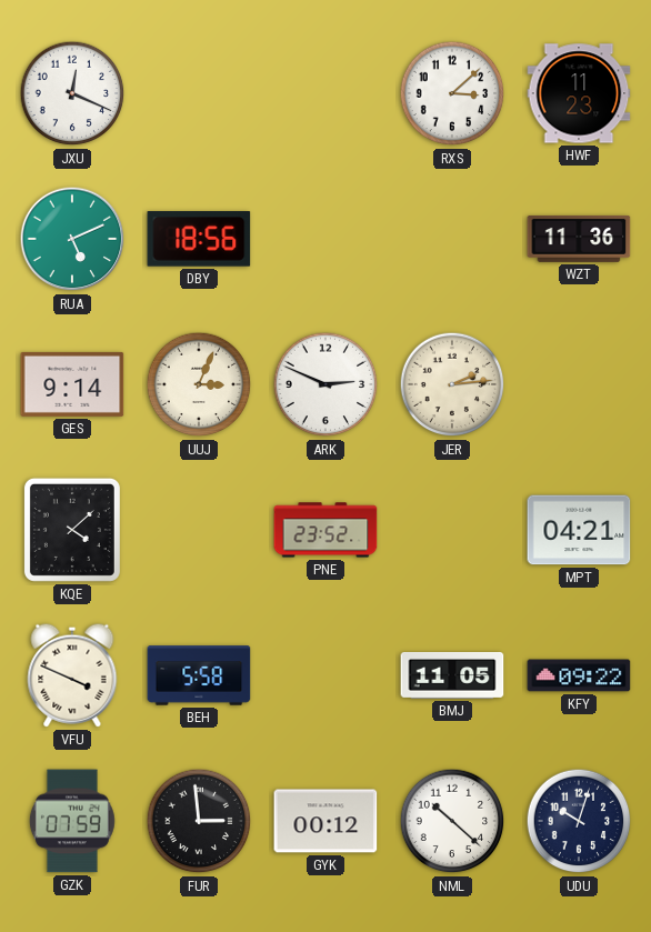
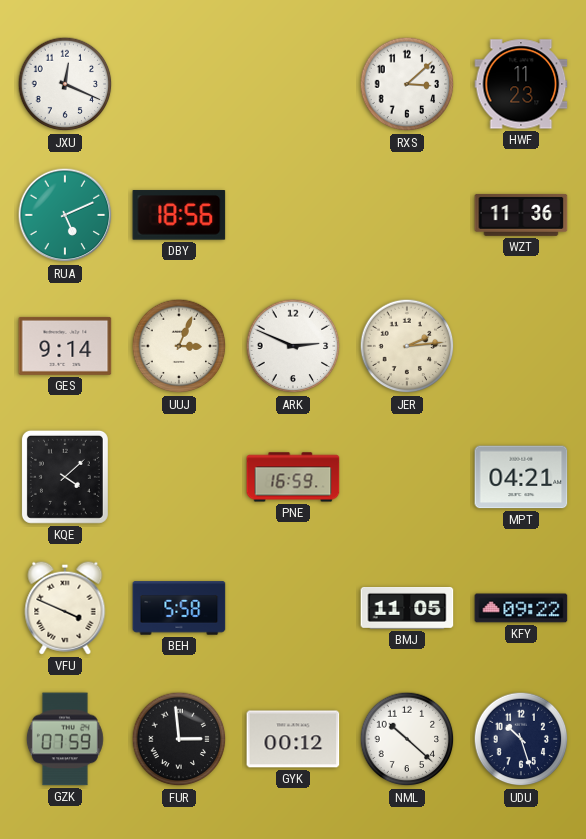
PNE: 23:52 -> 16:59
UDU: 10:03 -> 10:27
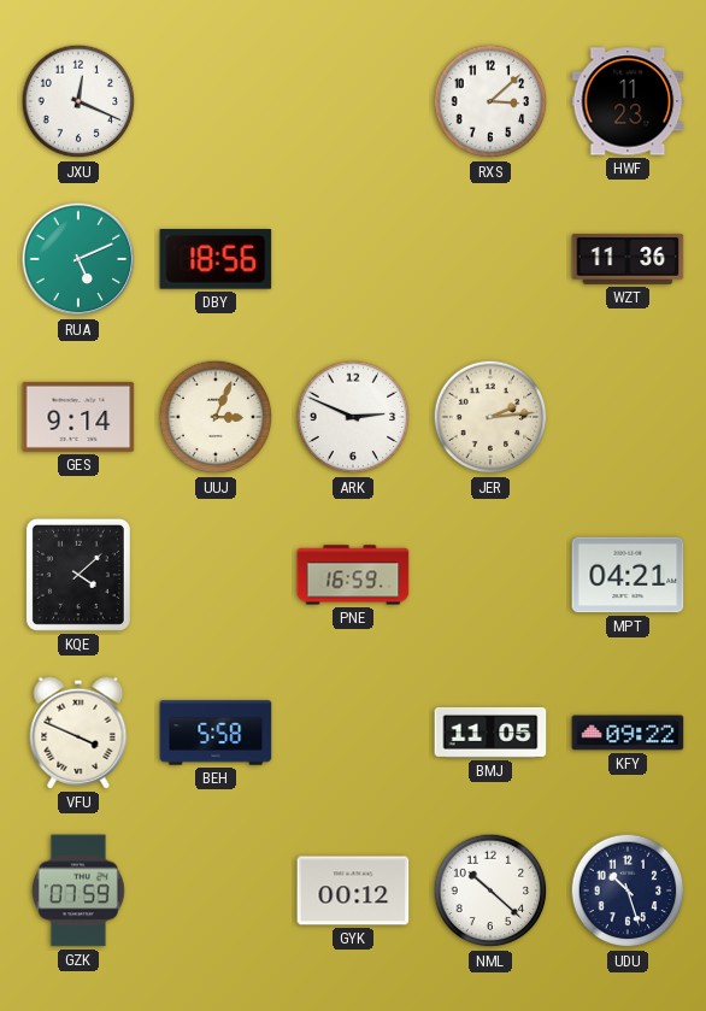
FUR: 2:59 -> none
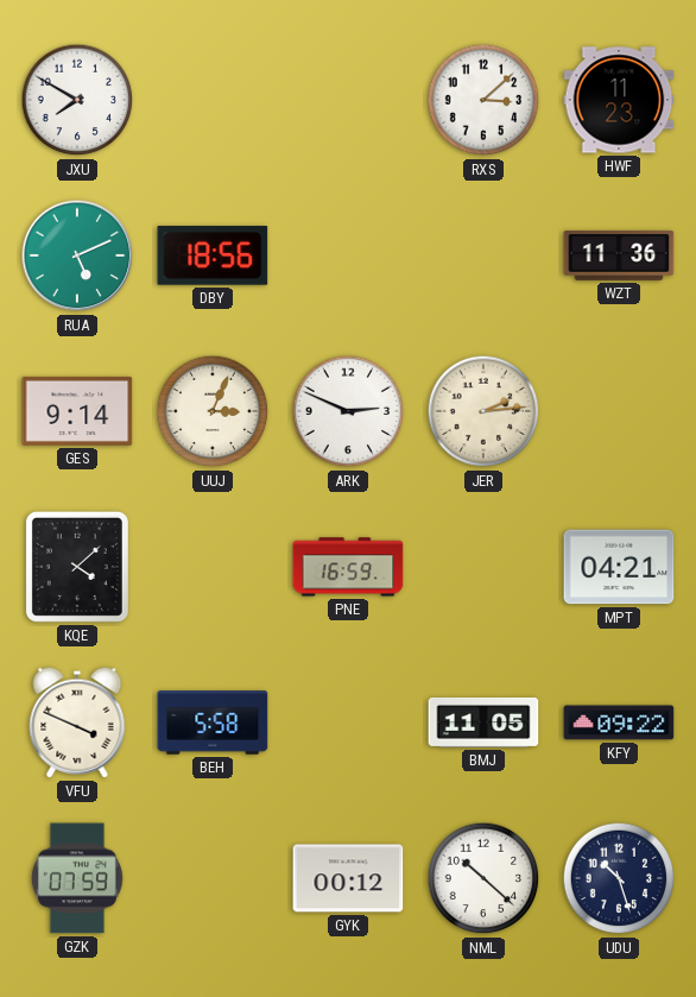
JXU: 12:19 -> 7:50
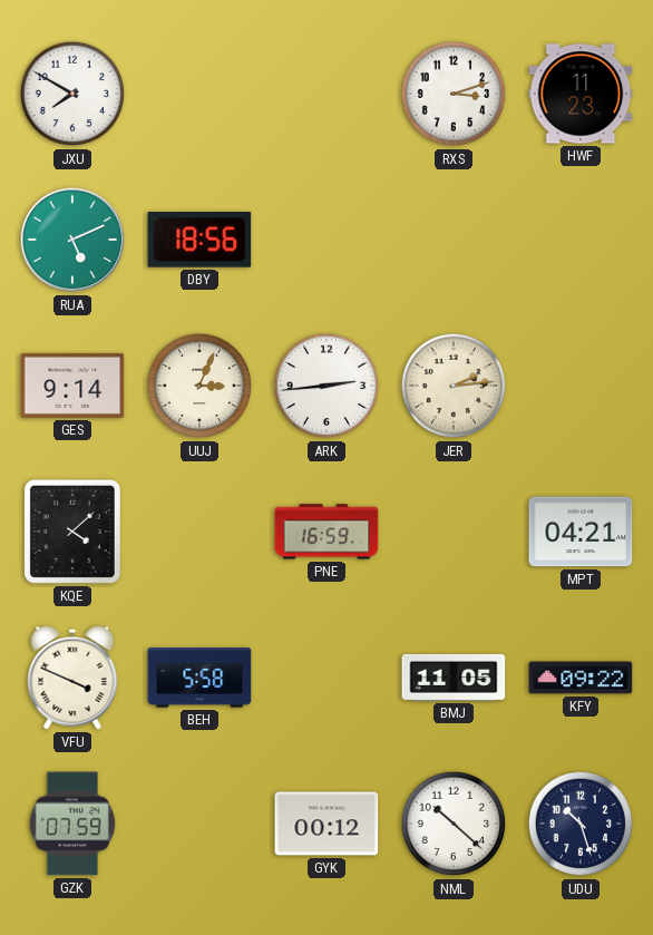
RXS: 3:08 -> 3:12
WZT: 11:36 -> none
ARK: 2:49 -> 2:44
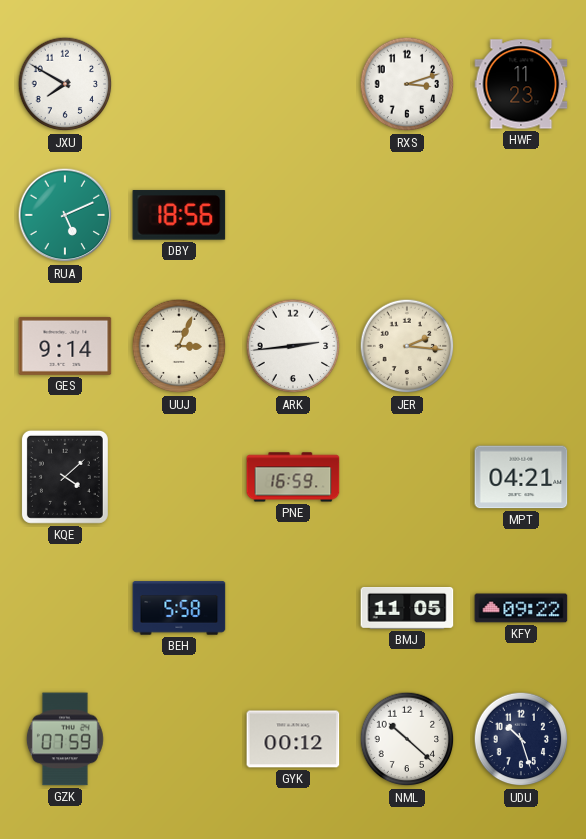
JER: 2:14 -> 2:16
VFU: 3:49 -> none
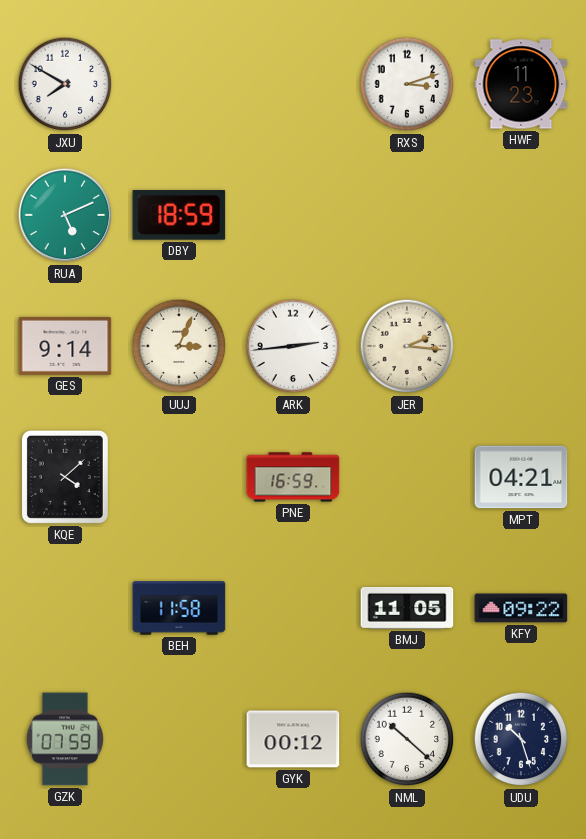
DBY: 18:56 -> 18:59
BEH: 5:58 -> 11:58
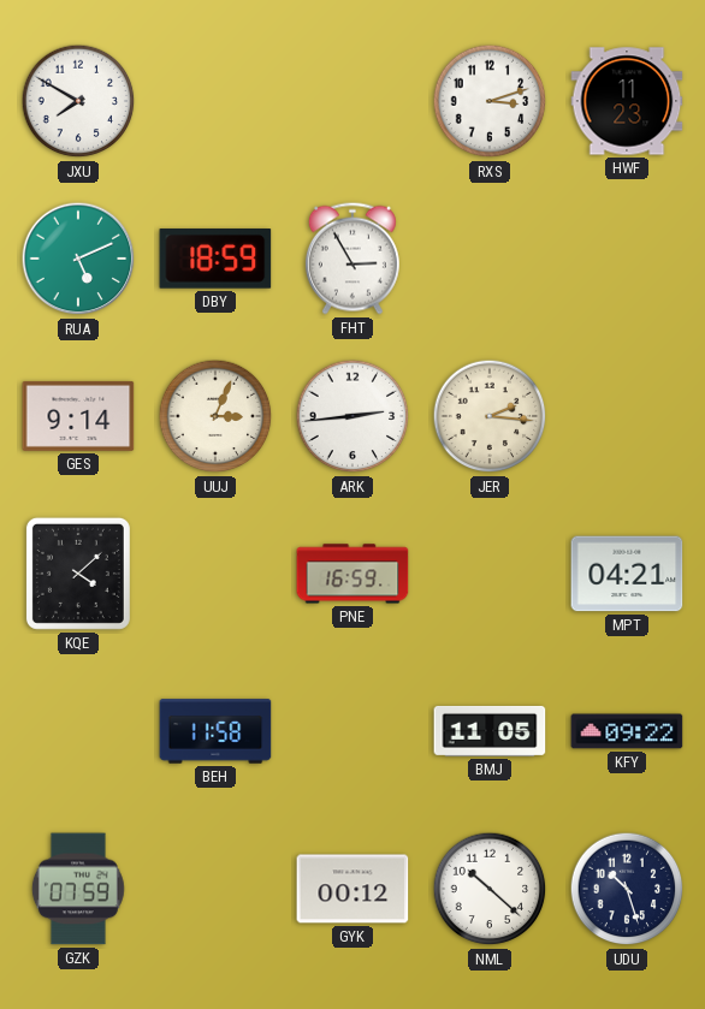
FHT: none -> 2:55
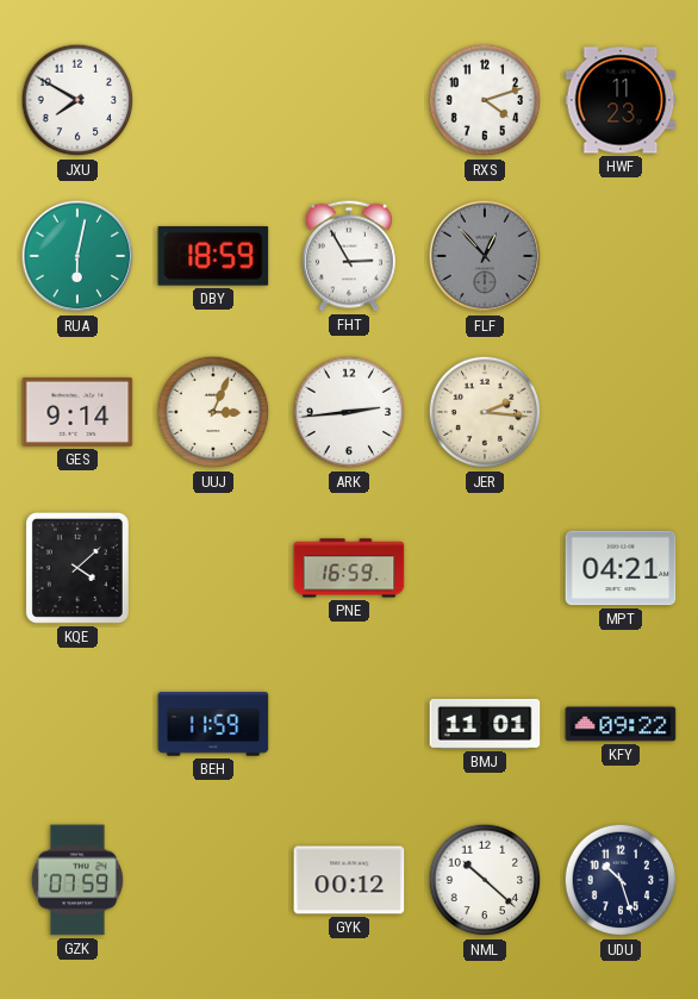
RXS: 3:12 -> 4:12
RUA: 5:11 -> 6:02
FLF: none -> 12:53
BEH: 11:58 -> 11:59
BMJ: 11:05 -> 11:01
